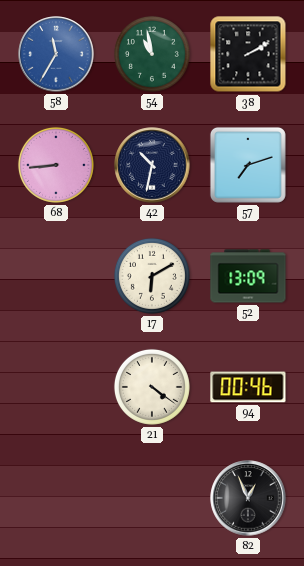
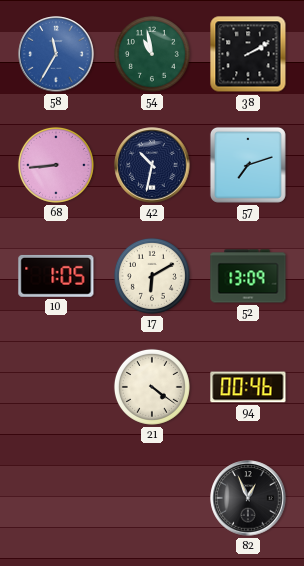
10: none -> 1:05
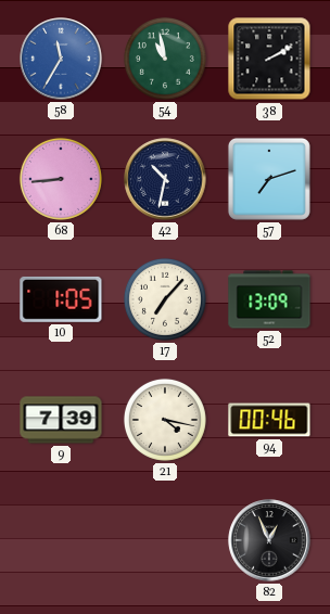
17: 6:10 -> 7:07
9: none -> 7:39
21: 4:21 -> 4:17
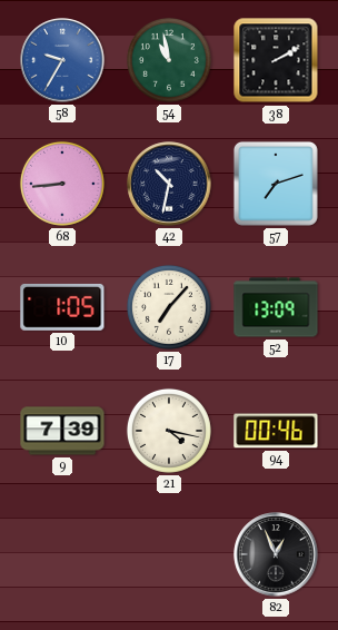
58: 11:35 -> 9:35
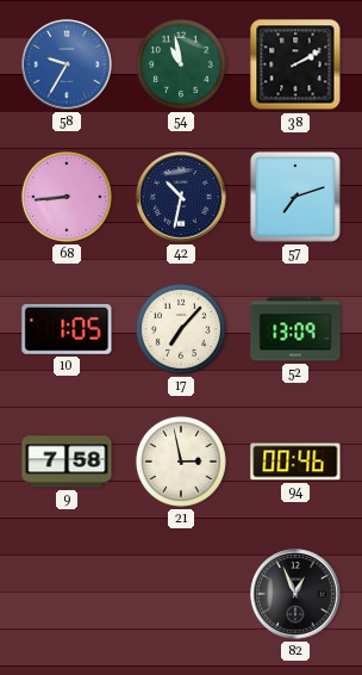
9: 7:39 -> 7:58
21: 4:17 -> 2:58
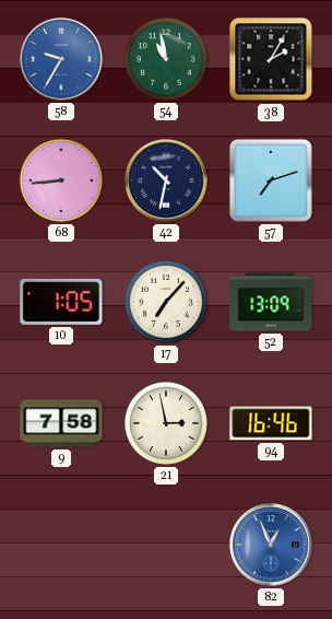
38: 2:10 -> 2:05
94: 00:46 -> 16:46
82 dial: black -> blue
